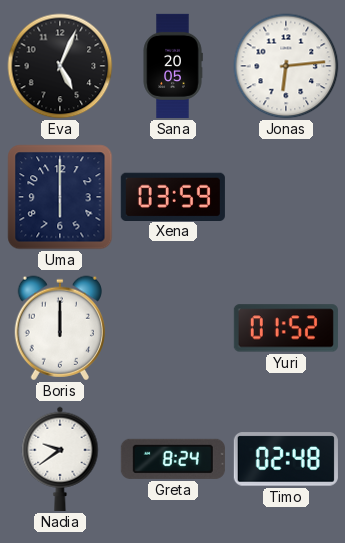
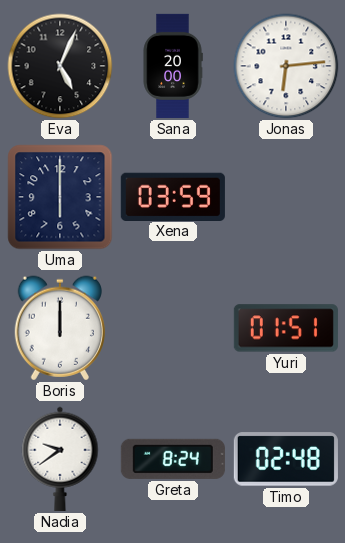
Sana: 20:05 -> 20:00
Yuri: 01:52 -> 01:51
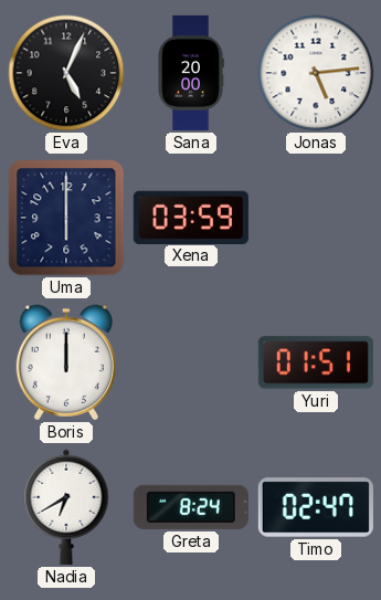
Jonas: 6:14 -> 5:14
Nadia: 9:39 -> 6:40
Timo: 02:48 -> 02:47
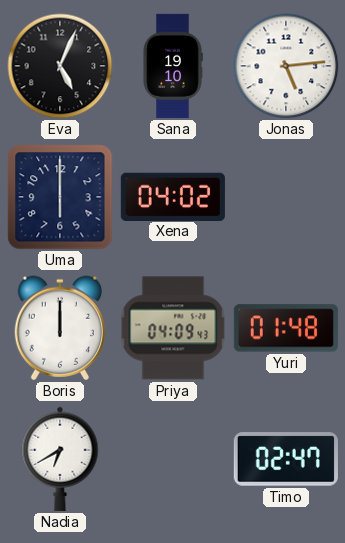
Sana: 20:00 -> 19:10
Xena: 03:59 -> 04:02
Priya: none -> 04:09
Yuri: 01:51 -> 01:48
Greta: 8:24 -> none
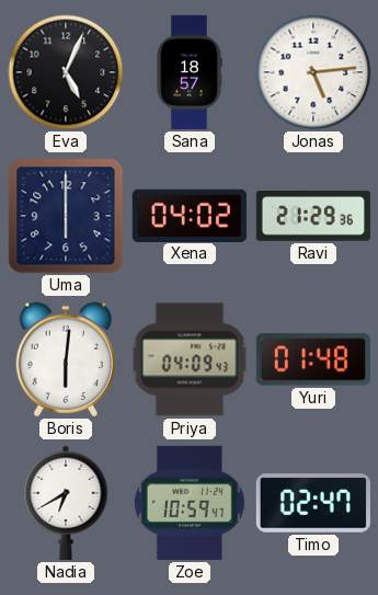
Sana: 19:10 -> 18:57
Ravi: none -> 21:29
Boris: 12:00 -> 6:01
Zoe: none -> 10:59
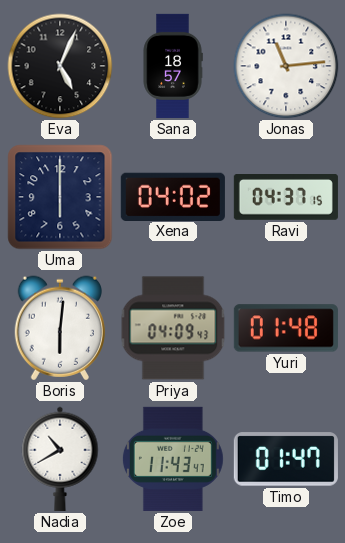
Jonas: 5:14 -> 11:14
Ravi: 21:29 -> 04:37
Nadia: 6:40 -> 10:40
Zoe: 10:59 -> 11:43
Timo: 02:47 -> 01:47
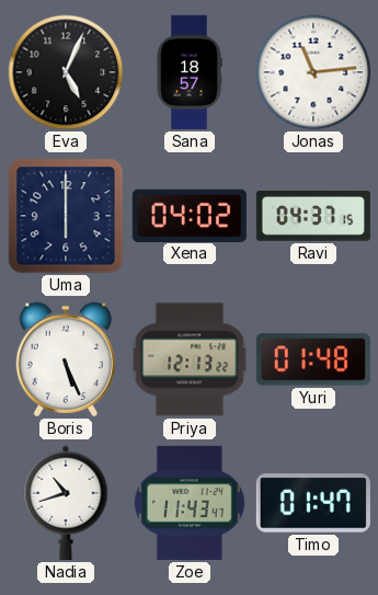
Boris: 6:01 -> 5:26
Priya: 04:09 -> 12:13
Nadia: 10:40 -> 10:42
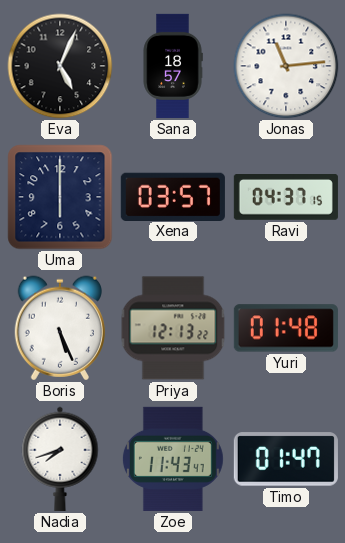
Xena: 04:02 -> 03:57
Nadia: 10:42 -> 7:42
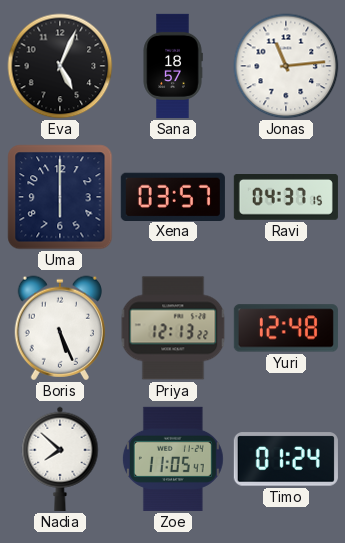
Yuri: 01:48 -> 12:48
Nadia: 7:42 -> 7:52
Zoe: 11:43 -> 11:05
Timo: 01:47 -> 01:24
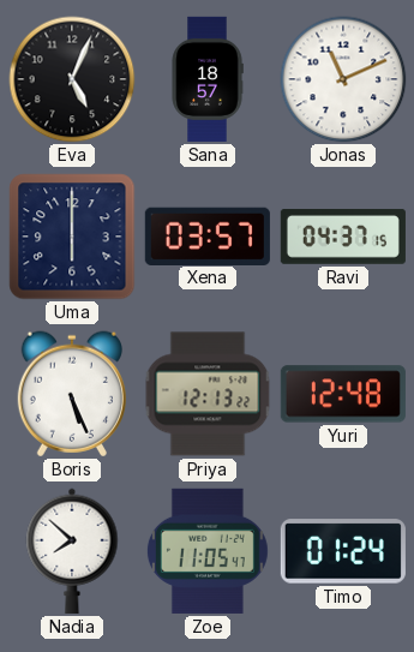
Jonas: 11:14 -> 11:11
